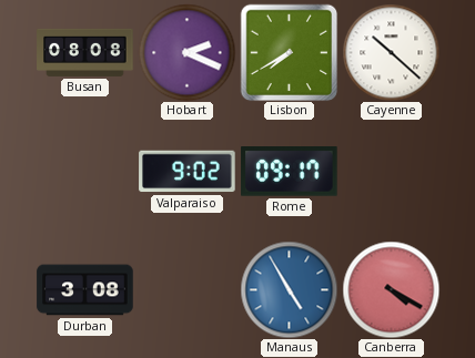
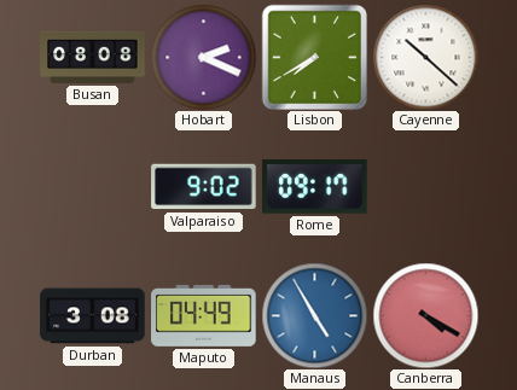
Maputo: none -> 04:49
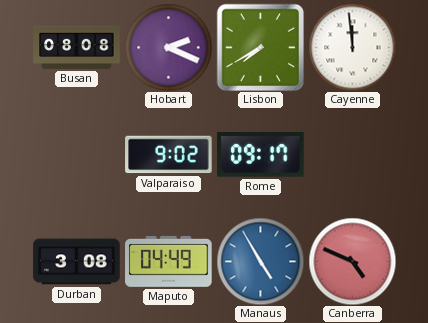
Cayenne: 10:22 -> 11:59
Canberra: 4:20 -> 4:49
